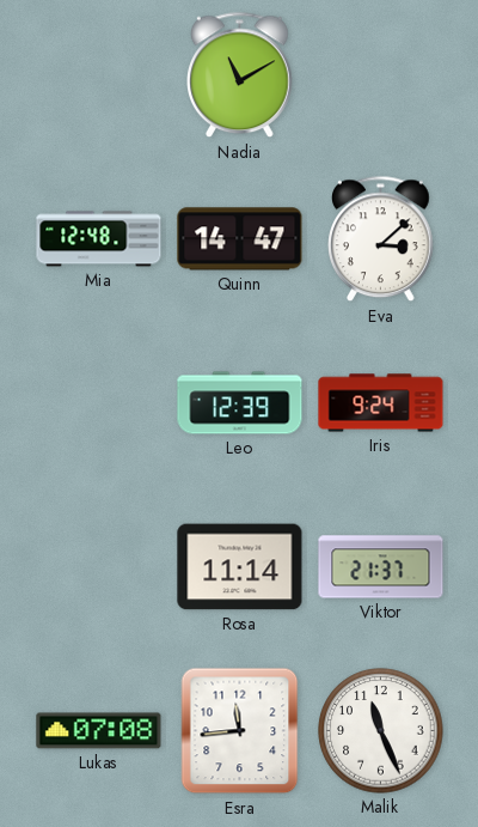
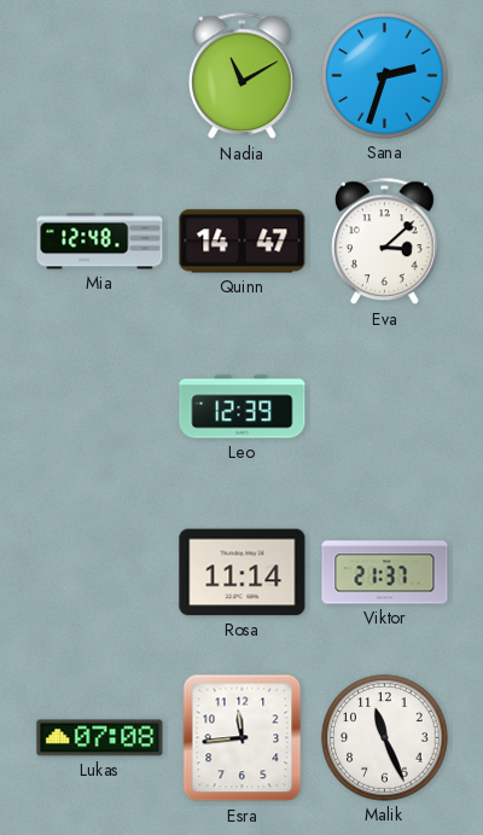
Sana: none -> 2:33
Iris: 9:24 -> none
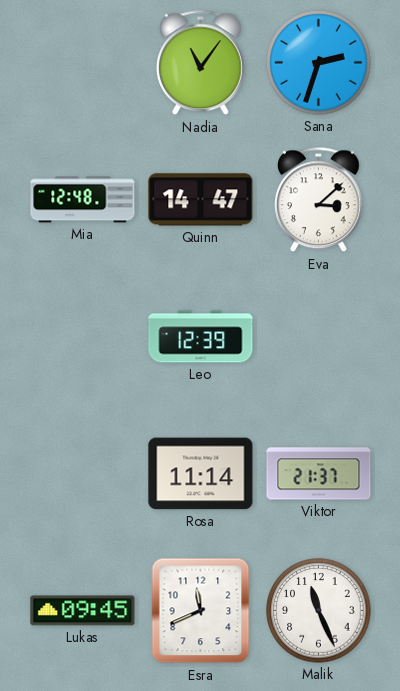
Nadia: 11:10 -> 11:06
Lukas: 07:08 -> 09:45
Esra: 11:44 -> 11:41
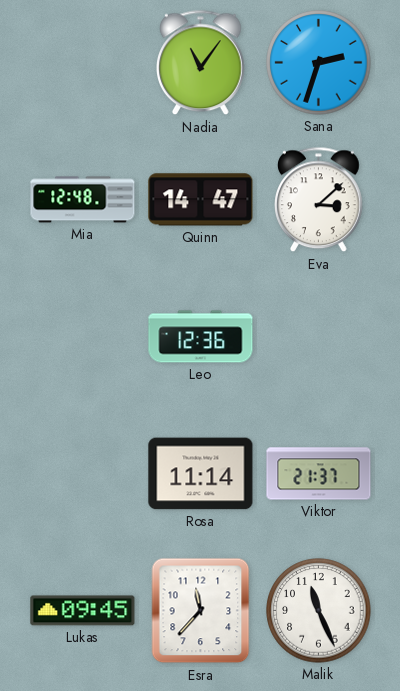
Leo: 12:39 -> 12:36
Esra: 11:41 -> 11:37
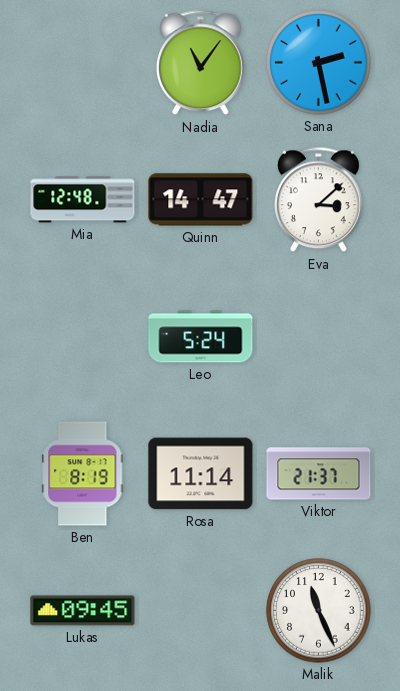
Sana: 2:33 -> 2:28
Leo: 12:36 -> 5:24
Ben: none -> 8:19
Esra: 11:37 -> none
